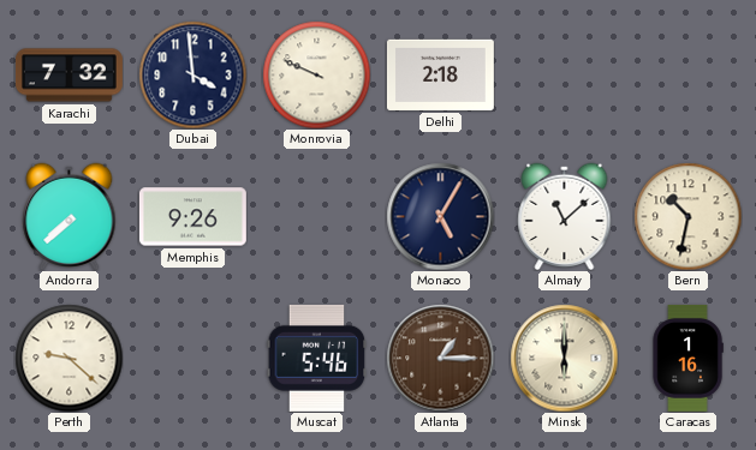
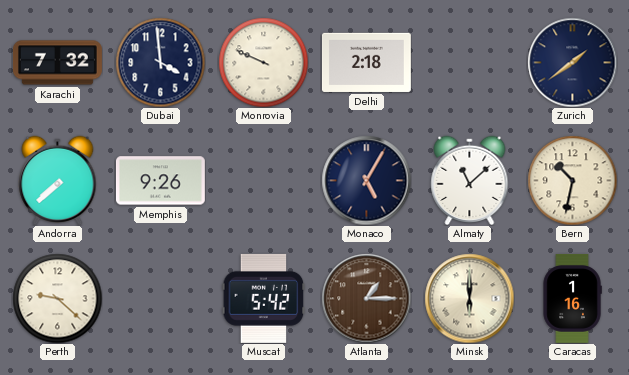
Zurich: none -> 1:39
Muscat: 5:46 -> 5:42
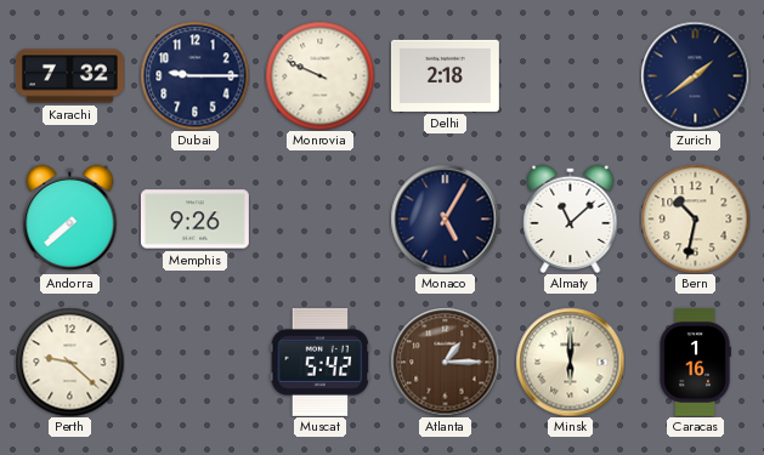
Dubai: 3:59 -> 9:15
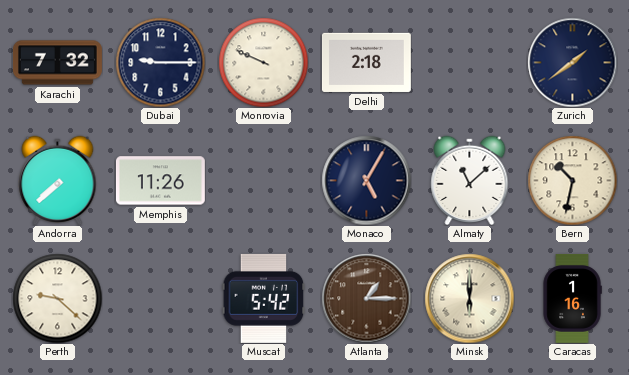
Memphis: 9:26 -> 11:26
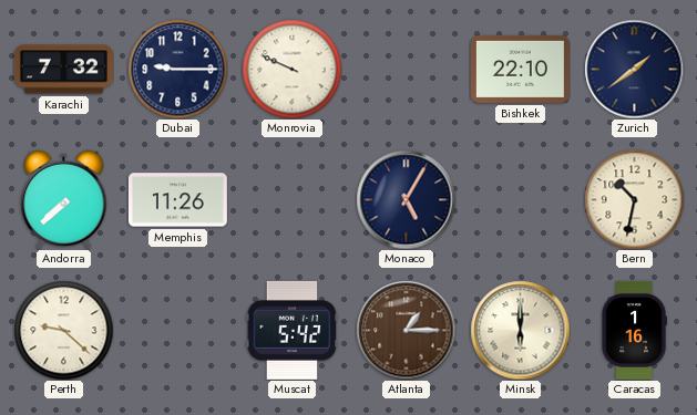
Delhi: 2:18 -> none
Bishkek: none -> 22:10
Almaty: 11:08 -> none
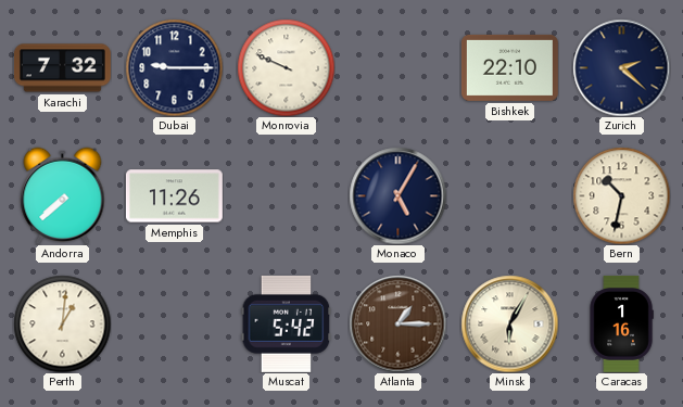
Zurich: 1:39 -> 2:22
Perth: 9:22 -> 1:01
Minsk: 6:00 -> 6:05
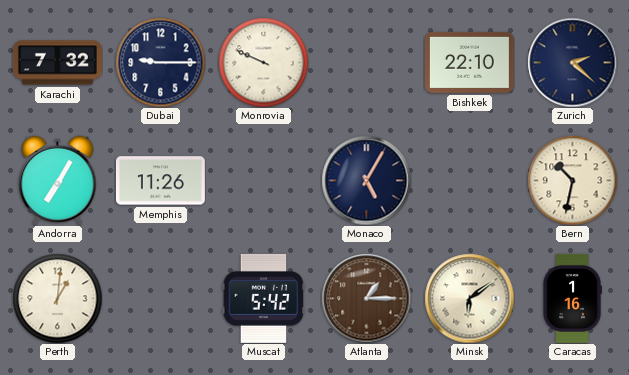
Andorra: 7:38 -> 7:05
Minsk: 6:05 -> 6:09
